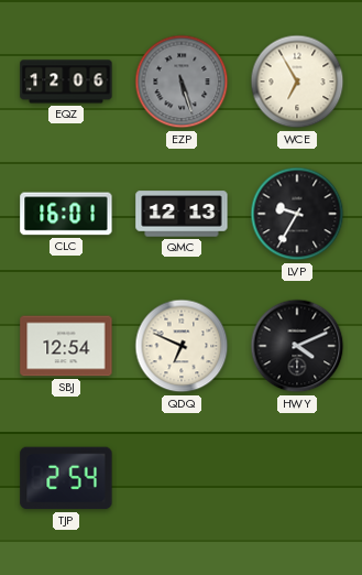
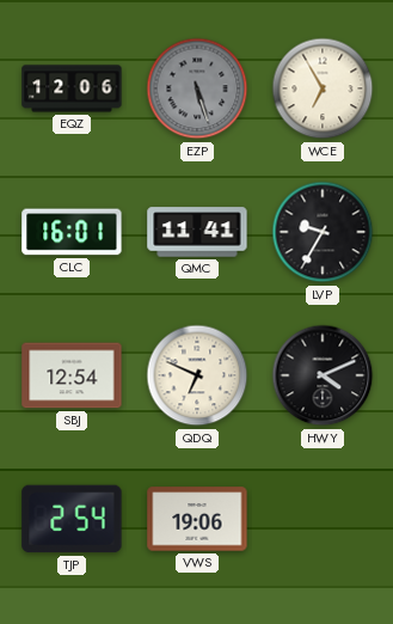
QMC: 12:13 -> 11:41
VWS: none -> 19:06
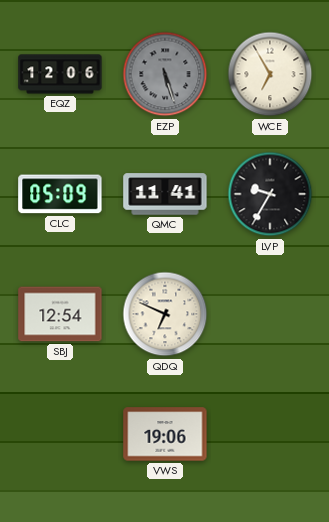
CLC: 16:01 -> 05:09
HWY: 4:11 -> none
TJP: 2:54 -> none
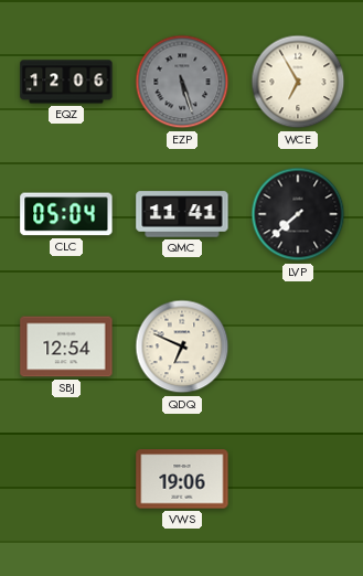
CLC: 05:09 -> 05:04
LVP: 9:35 -> 7:38
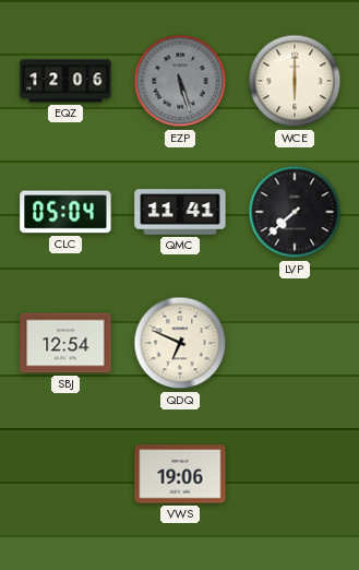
WCE: 6:55 -> 6:00
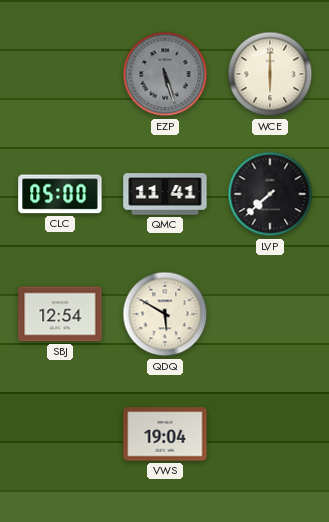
EQZ: 12:06 -> none
CLC: 05:04 -> 05:00
QDQ: 6:49 -> 5:50
VWS: 19:06 -> 19:04
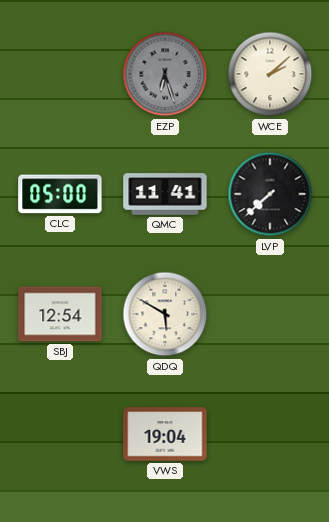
EZP: 5:27 -> 6:27
WCE: 6:00 -> 2:08
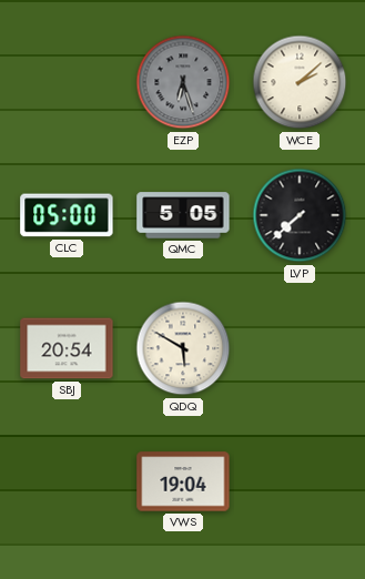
QMC: 11:41 -> 5:05
SBJ: 12:54 -> 20:54
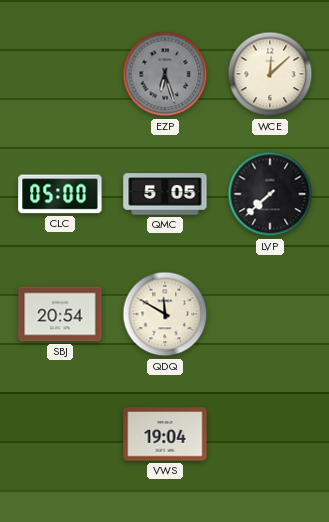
WCE: 2:08 -> 12:08
QDQ: 5:50 -> 11:50
